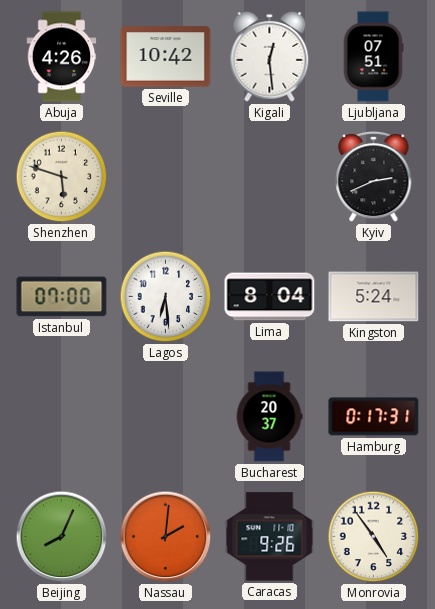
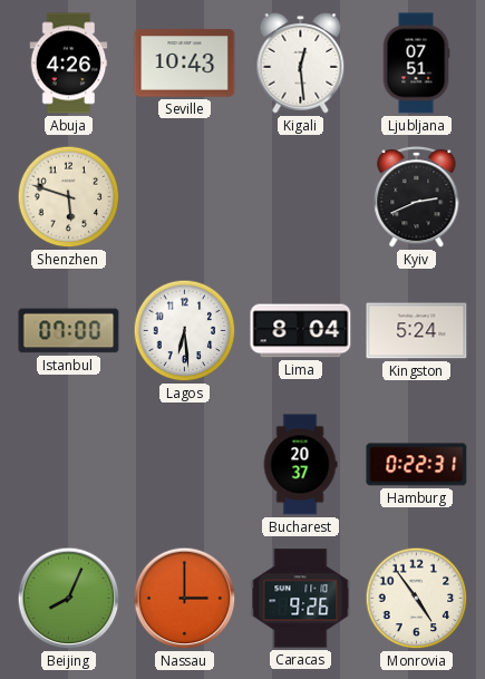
Seville: 10:42 -> 10:43
Hamburg: 0:17 -> 0:22
Nassau: 2:01 -> 3:00
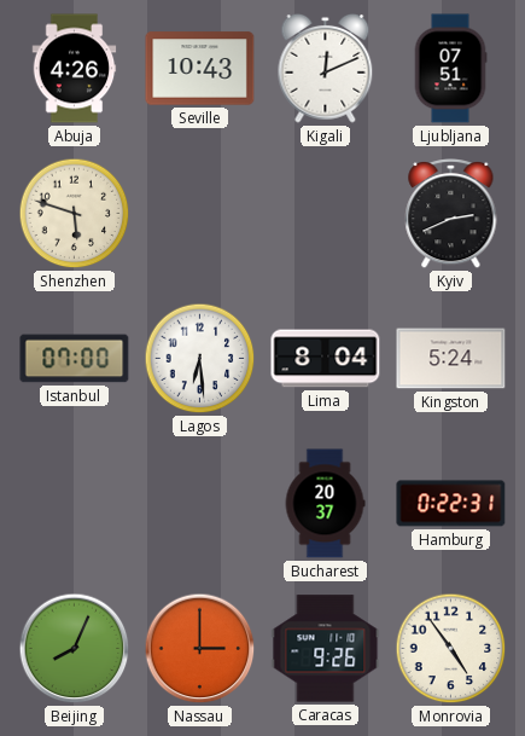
Kigali: 12:29 -> 12:11
